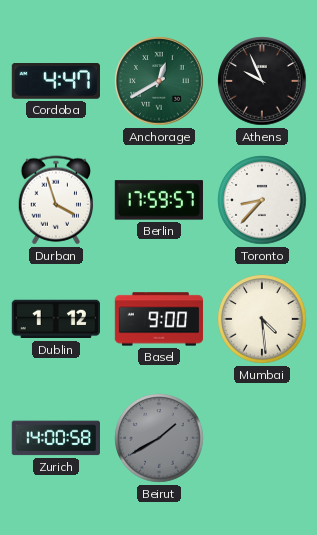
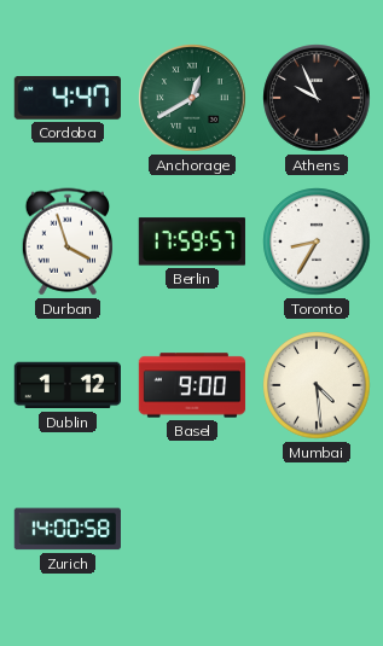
Toronto: 8:37 -> 8:35
Beirut: 1:40 -> none
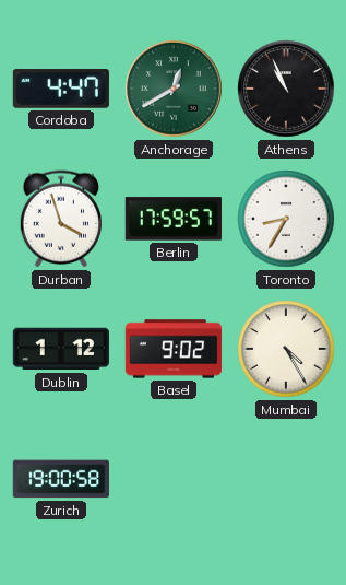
Athens: 9:56 -> 10:56
Basel: 9:00 -> 9:02
Mumbai: 4:29 -> 4:25
Zurich: 14:00 -> 19:00
